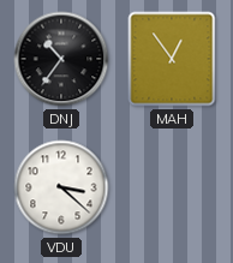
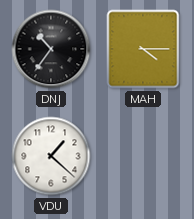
MAH: 12:54 -> 4:15
VDU: 3:22 -> 1:22
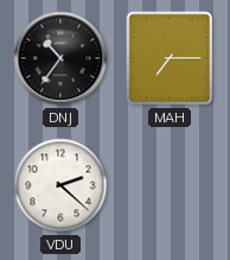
MAH: 4:15 -> 7:15
VDU: 1:22 -> 2:22
